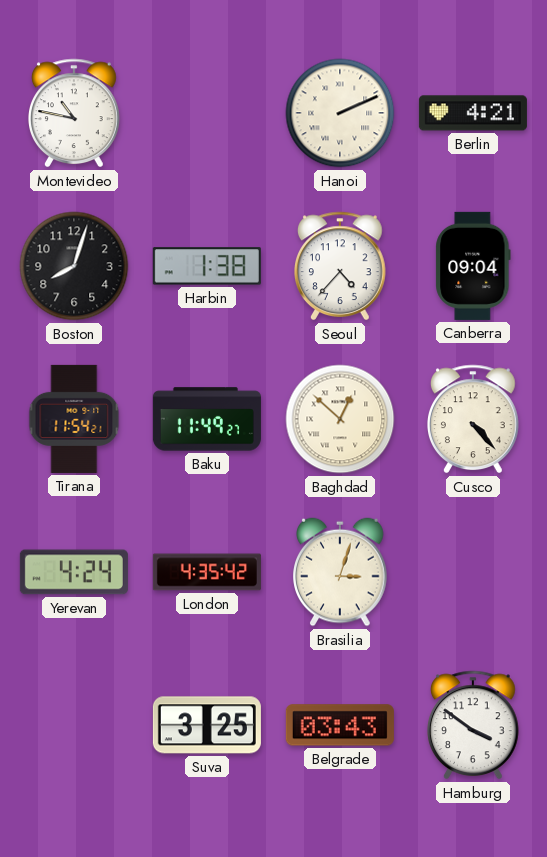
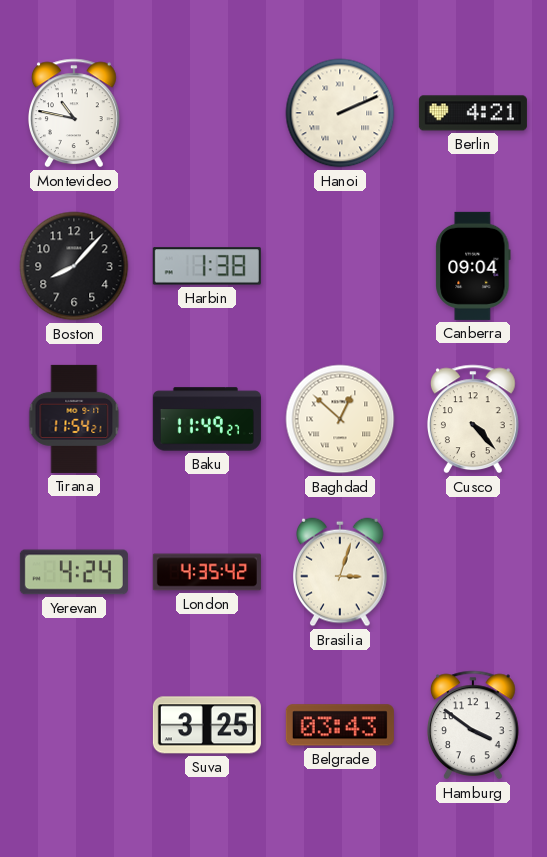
Boston: 8:03 -> 8:07
Seoul: 4:37 -> none
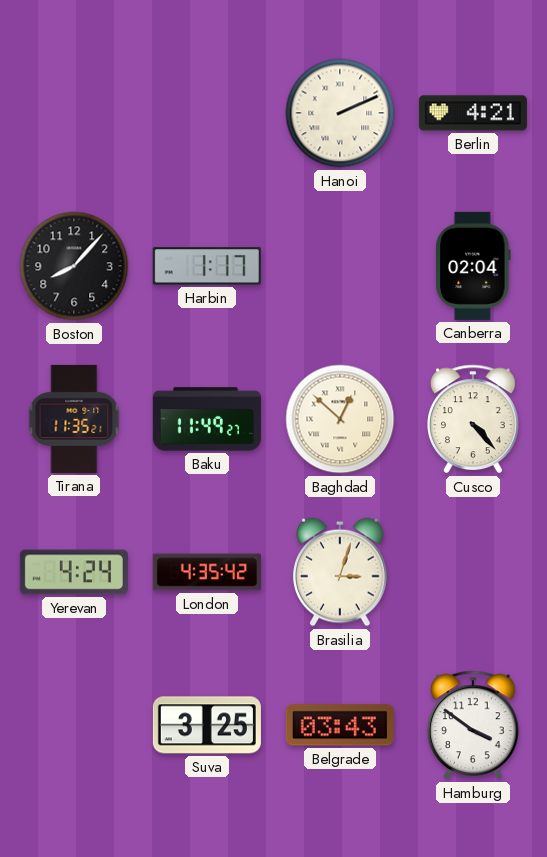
Montevideo: 10:47 -> none
Harbin: 1:38 -> 1:17
Canberra: 09:04 -> 02:04
Tirana: 11:54 -> 11:35
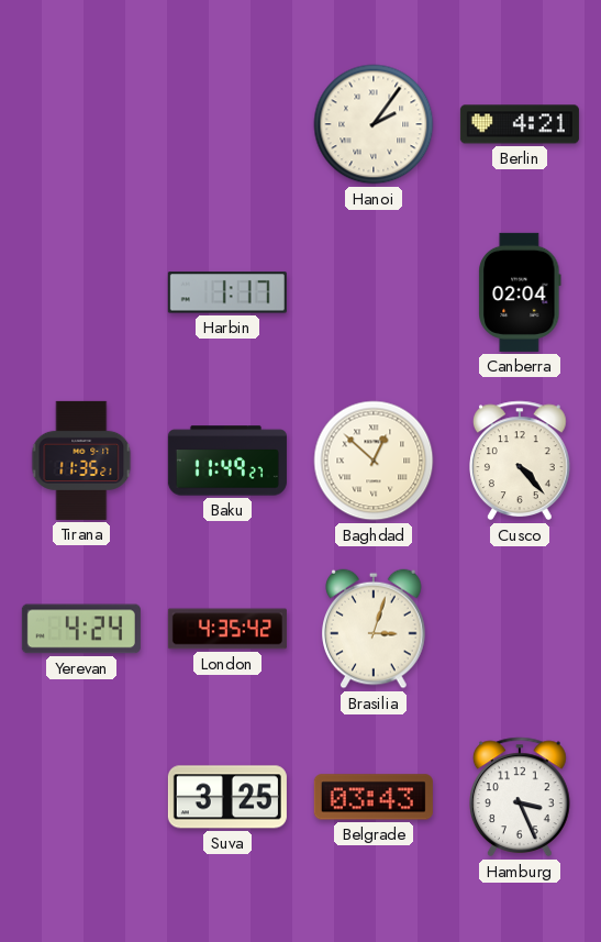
Hanoi: 2:11 -> 2:06
Boston: 8:07 -> none
Hamburg: 3:51 -> 3:26
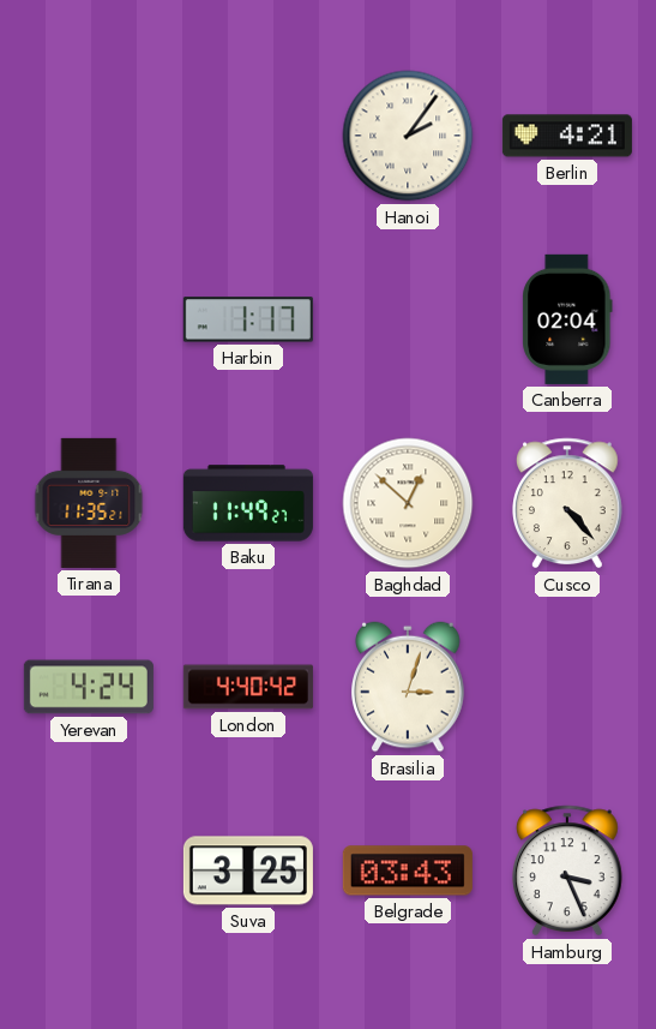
London: 4:35 -> 4:40
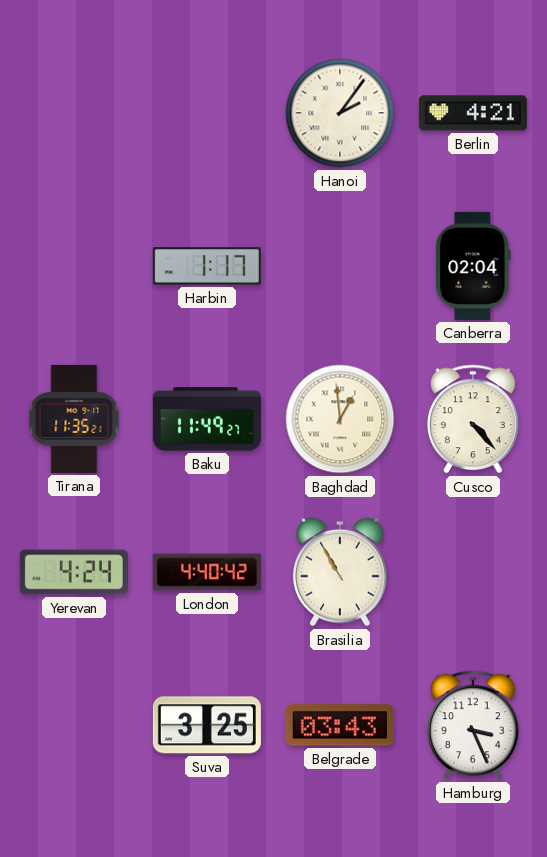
Baghdad: 12:52 -> 12:59
Brasilia: 3:03 -> 10:55
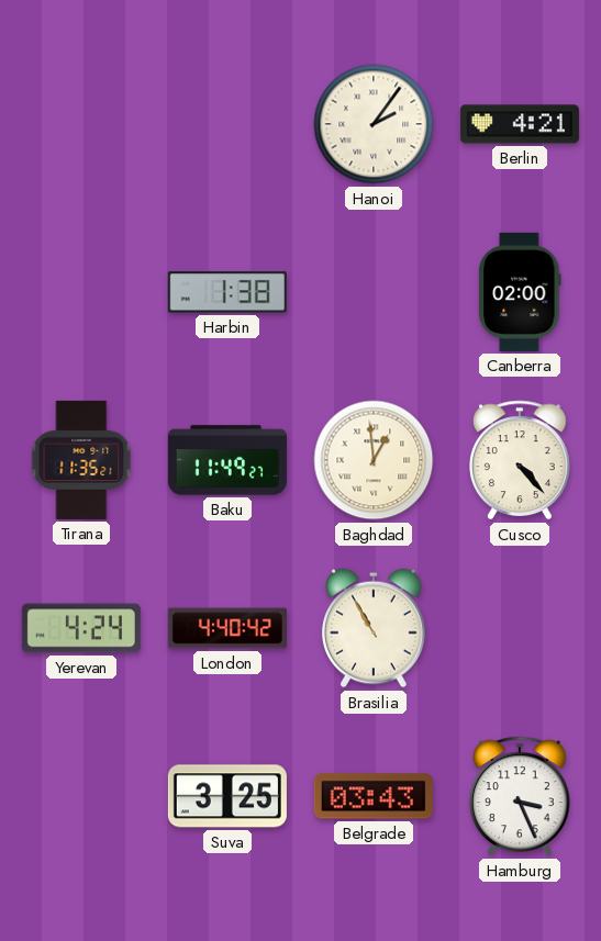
Harbin: 1:17 -> 1:38
Canberra: 02:04 -> 02:00
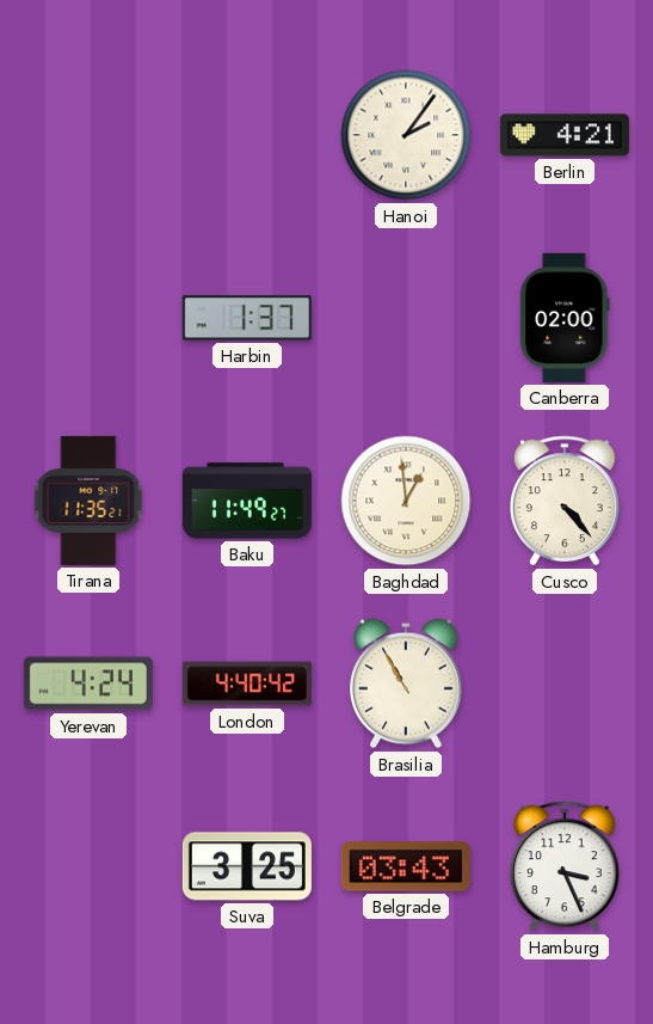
Harbin: 1:38 -> 1:37
